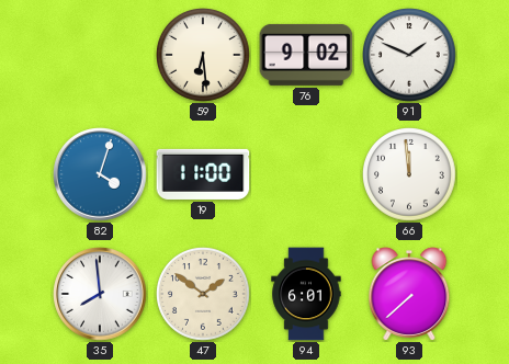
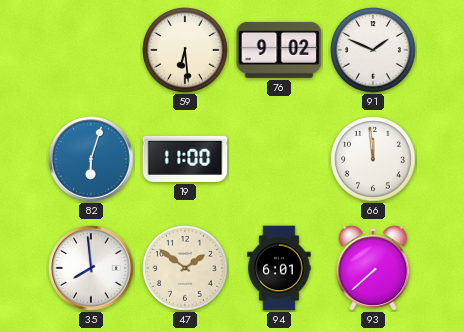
82: 4:03 -> 6:03
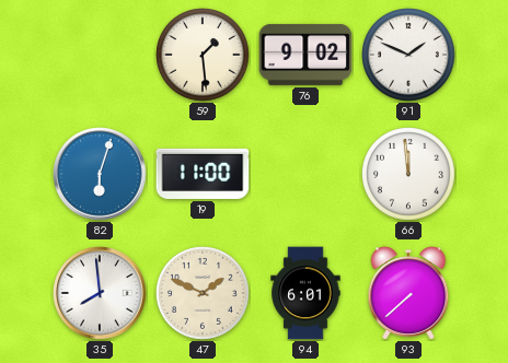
59: 6:29 -> 1:29
47: 1:51 -> 1:49
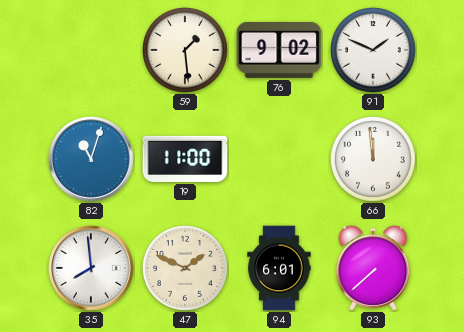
82: 6:03 -> 11:03
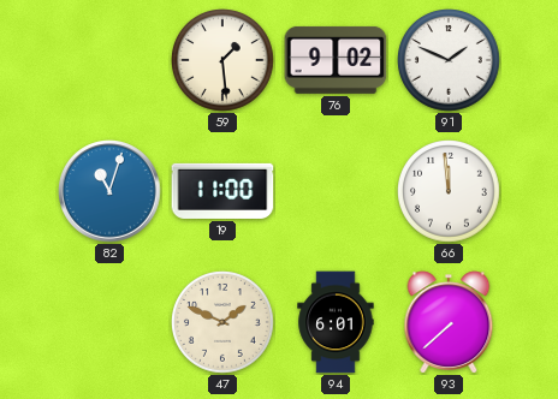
35: 7:59 -> none
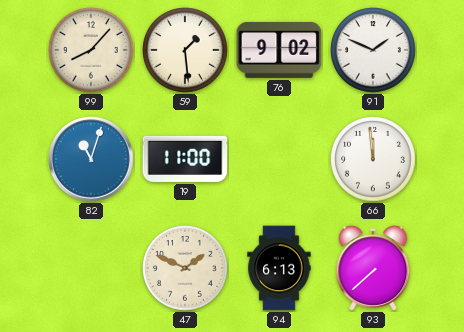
99: none -> 8:07
94: 6:01 -> 6:13
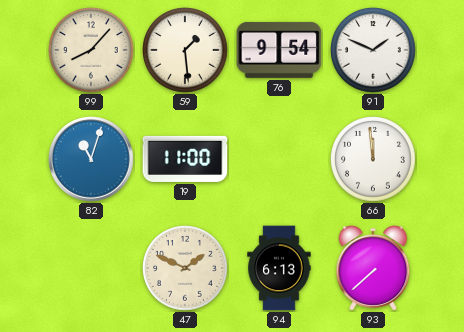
76: 9:02 -> 9:54
